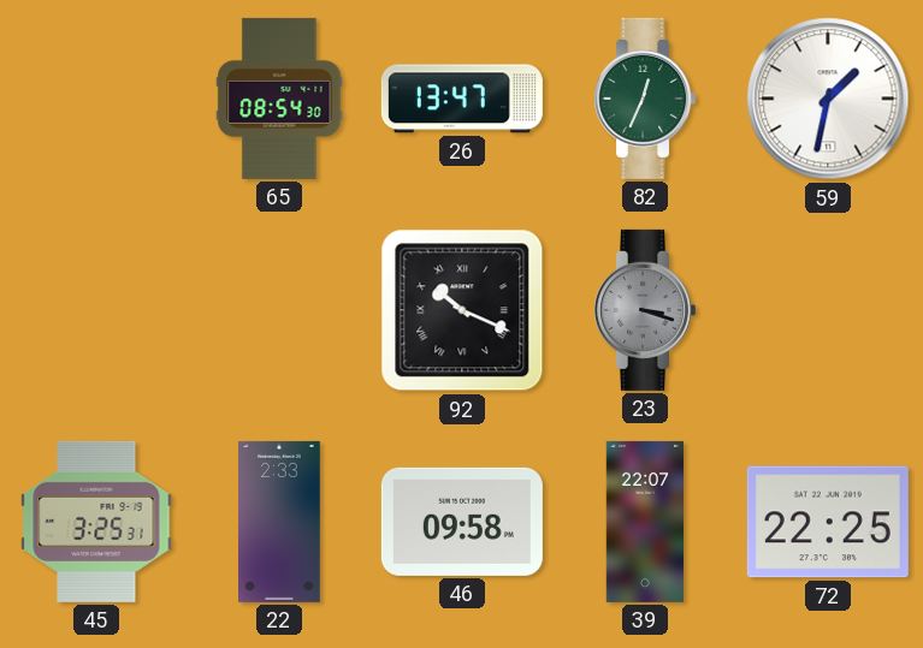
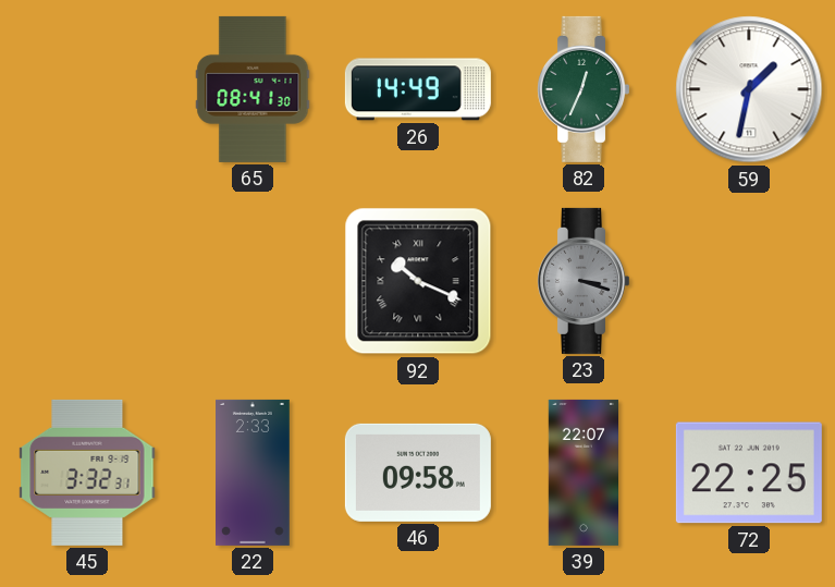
65: 08:54 -> 08:41
26: 13:47 -> 14:49
45: 3:25 -> 3:32
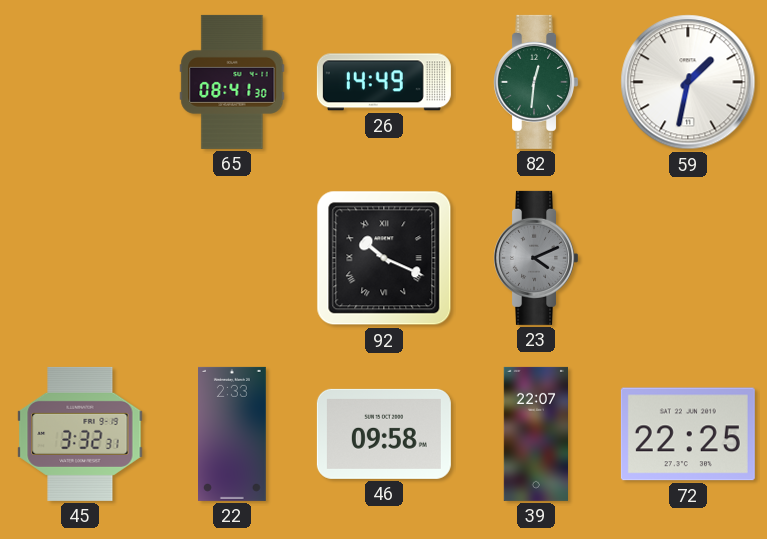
82: 12:34 -> 12:31
23: 3:18 -> 4:11
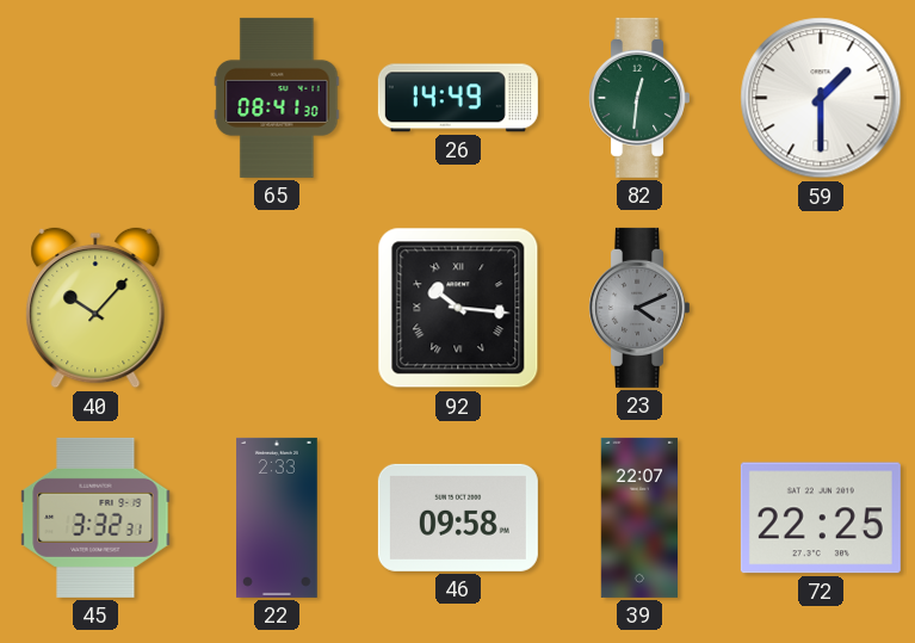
59: 1:32 -> 1:30
40: none -> 10:07
92: 10:19 -> 10:16
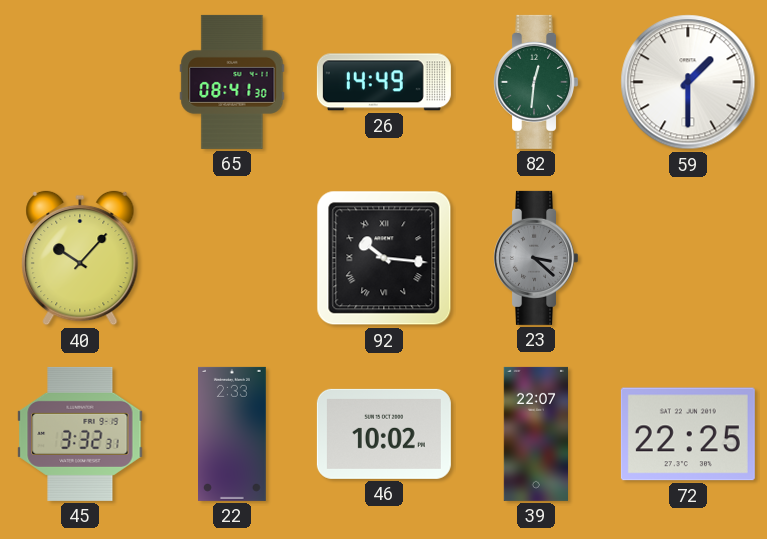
23: 4:11 -> 3:22
46: 09:58 -> 10:02
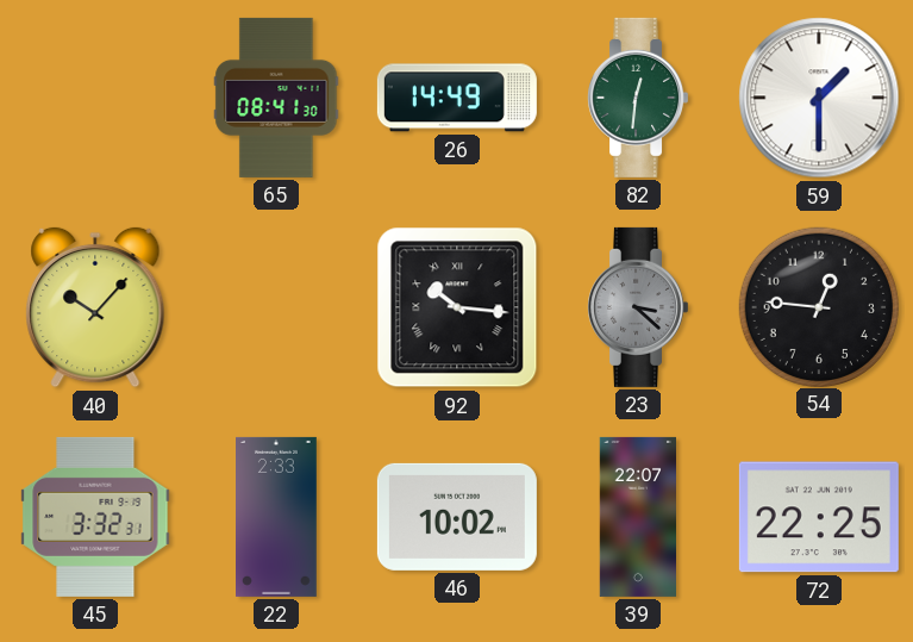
54: none -> 12:46
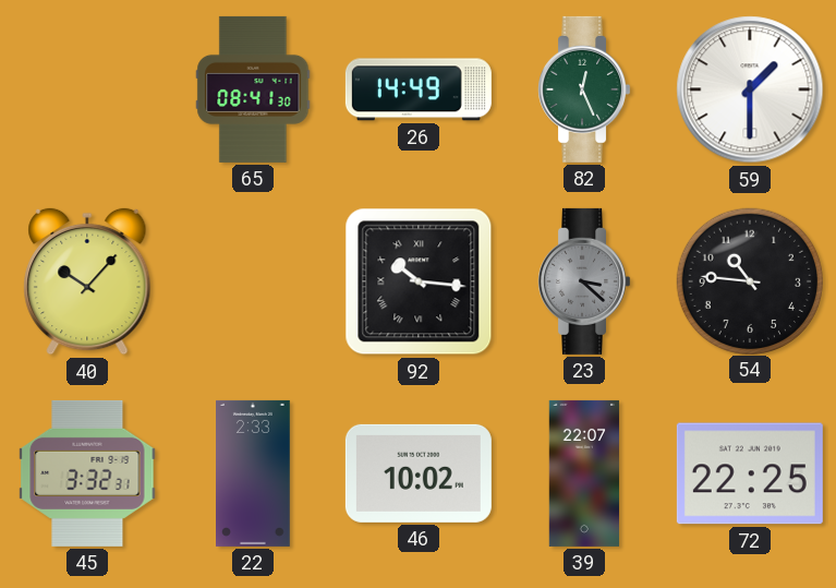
82: 12:31 -> 12:26
54: 12:46 -> 10:46
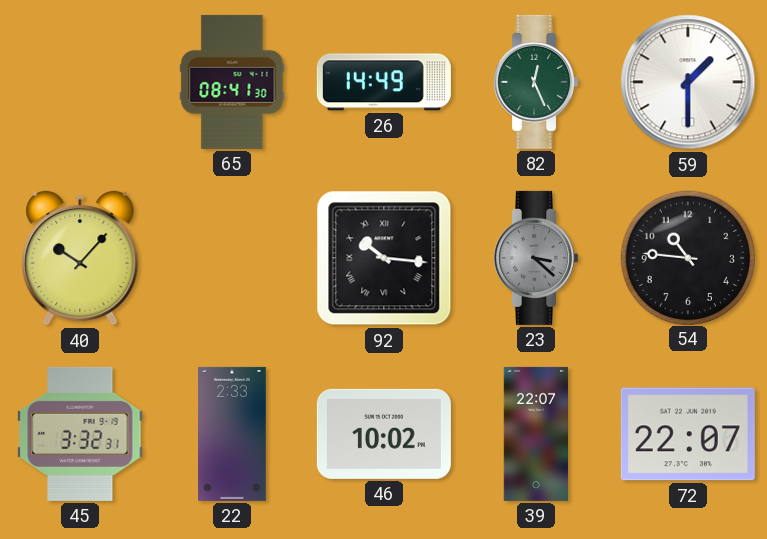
72: 22:25 -> 22:07
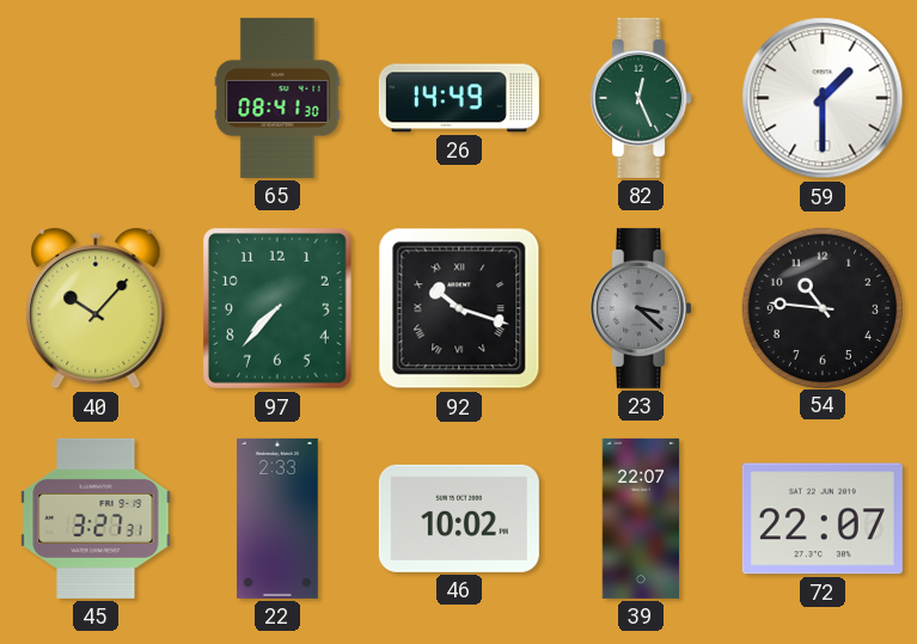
97: none -> 7:37
92: 10:16 -> 10:18
45: 3:32 -> 3:27
